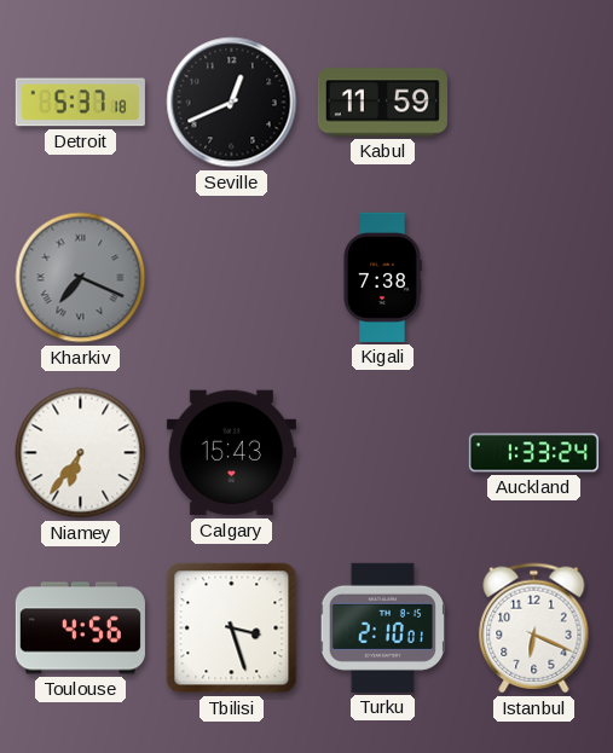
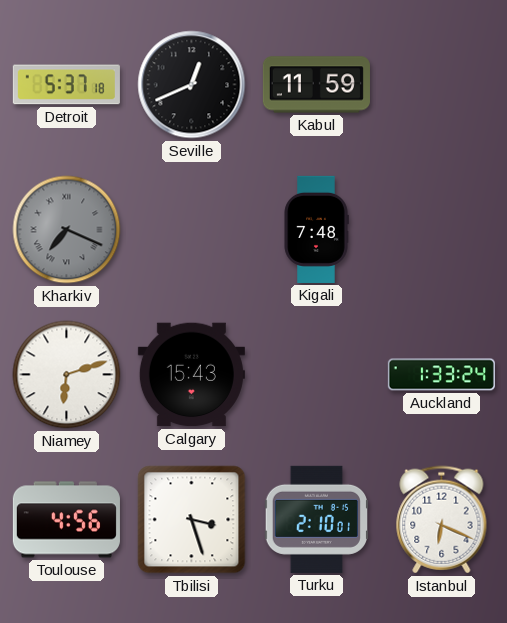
Kigali: 7:38 -> 7:48
Niamey: 6:36 -> 6:12
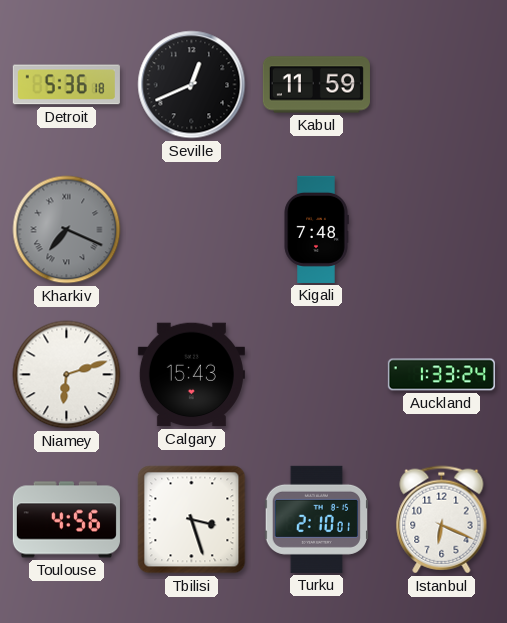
Detroit: 5:37 -> 5:36
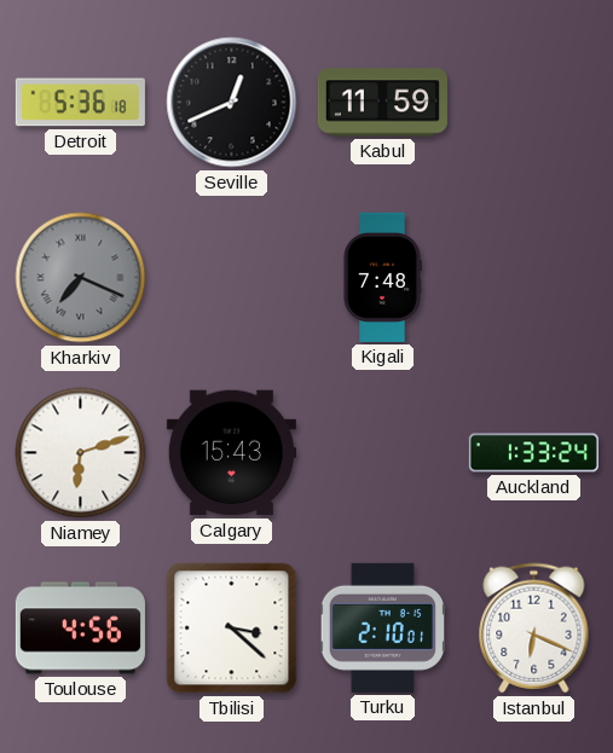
Tbilisi: 3:27 -> 3:22
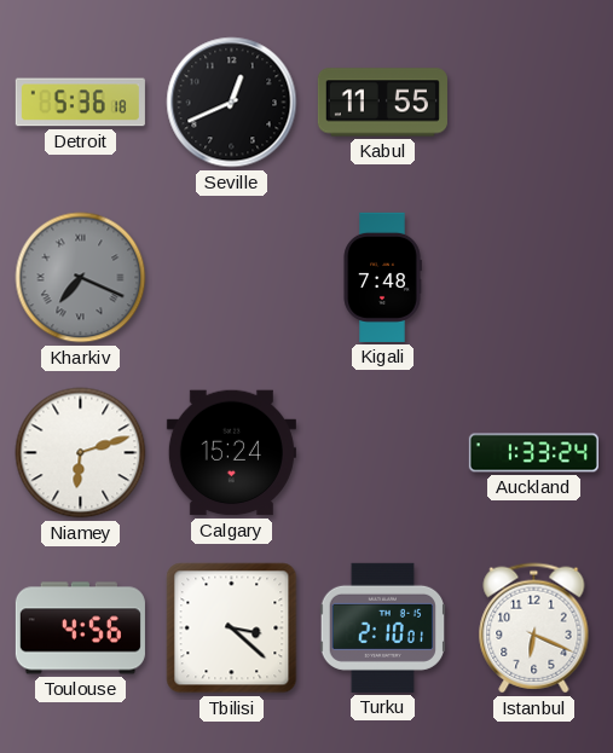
Kabul: 11:59 -> 11:55
Calgary: 15:43 -> 15:24
